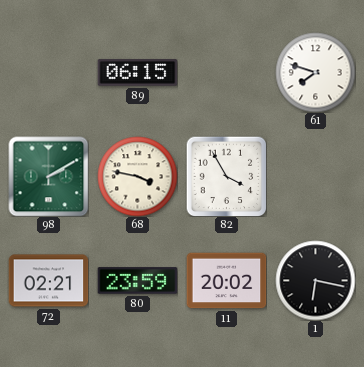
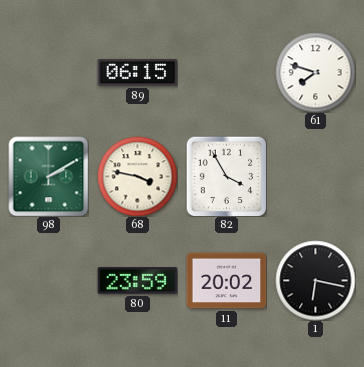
72: 02:21 -> none
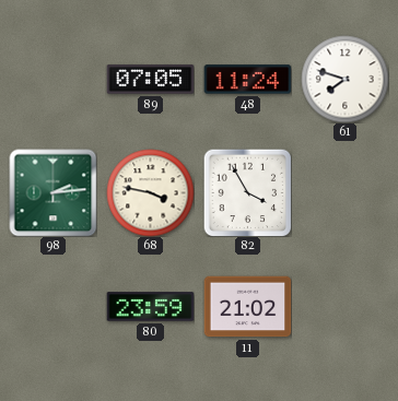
89: 06:15 -> 07:05
48: none -> 11:24
98: 2:10 -> 2:14
11: 20:02 -> 21:02
1: 6:17 -> none
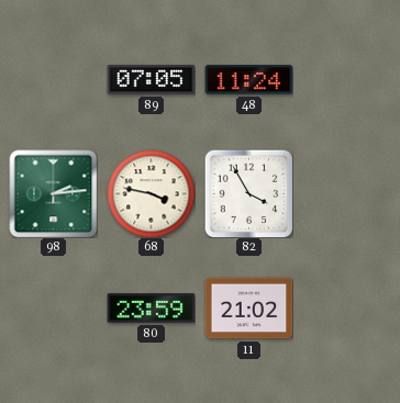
61: 7:48 -> none
